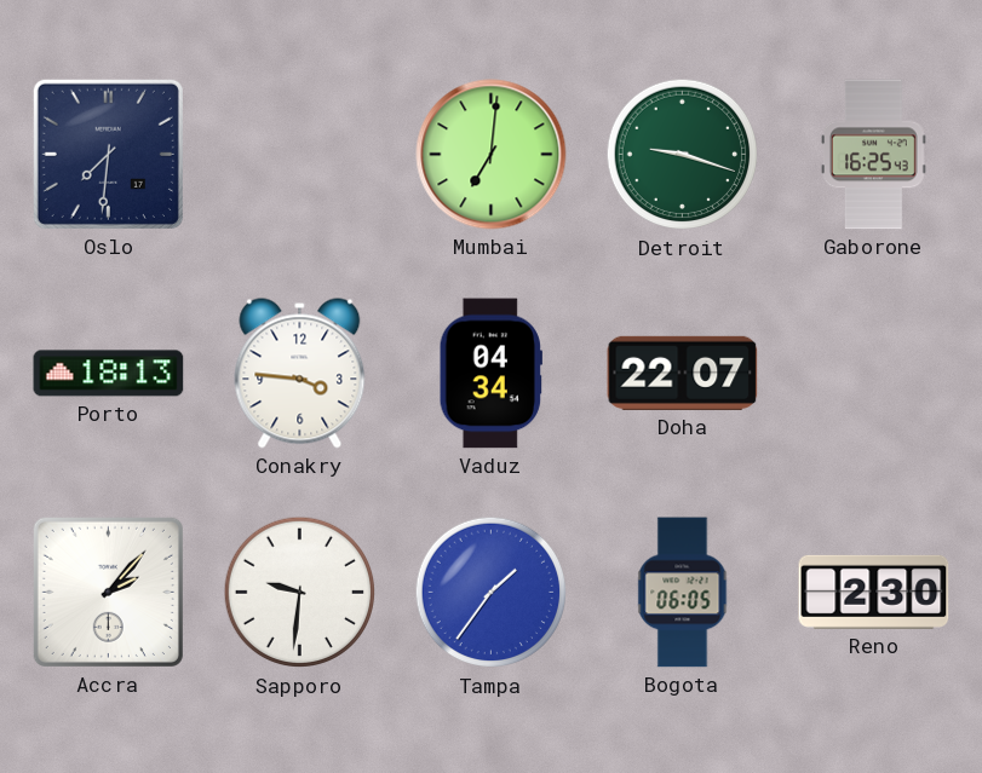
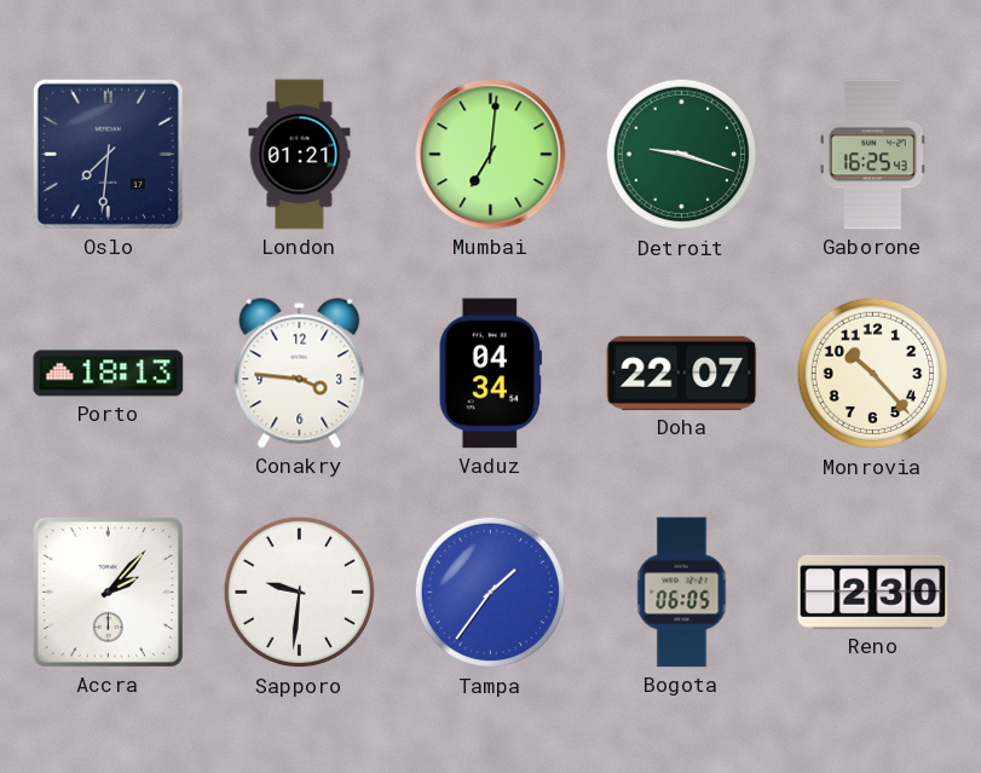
London: none -> 01:21
Monrovia: none -> 10:23
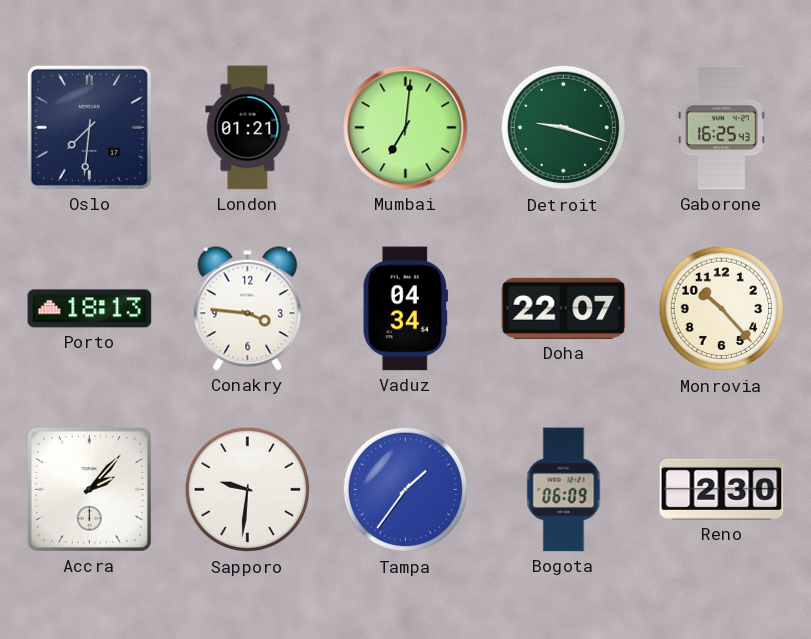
Bogota: 06:05 -> 06:09
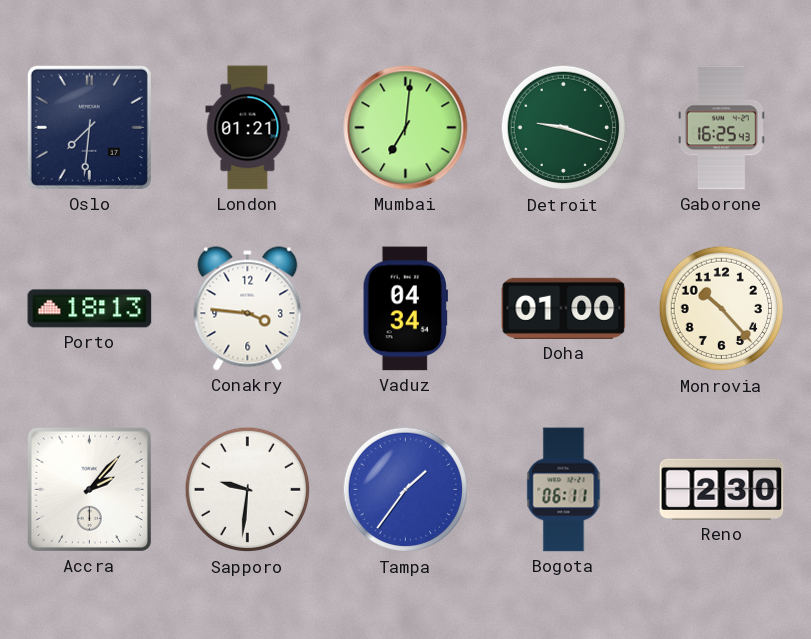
Doha: 22:07 -> 01:00
Bogota: 06:09 -> 06:11
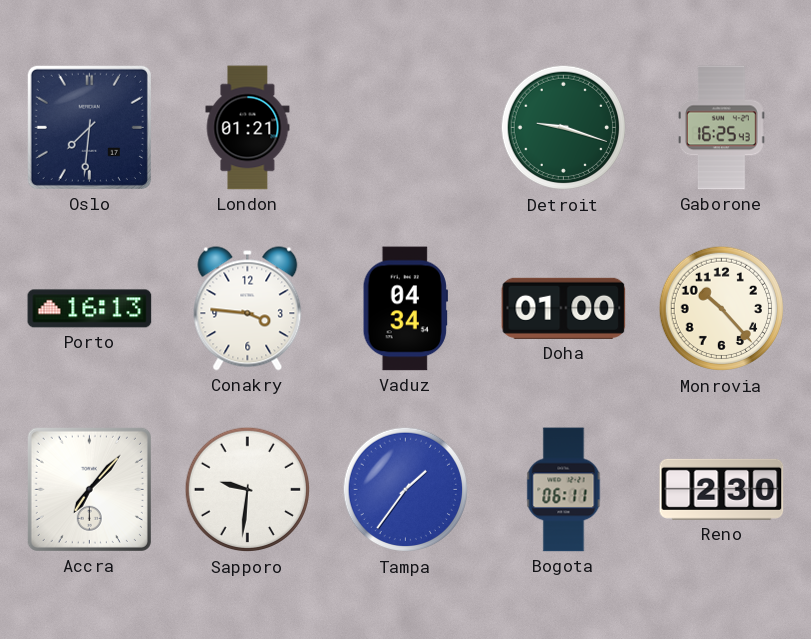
Mumbai: 7:01 -> none
Porto: 18:13 -> 16:13
Accra: 2:07 -> 7:07
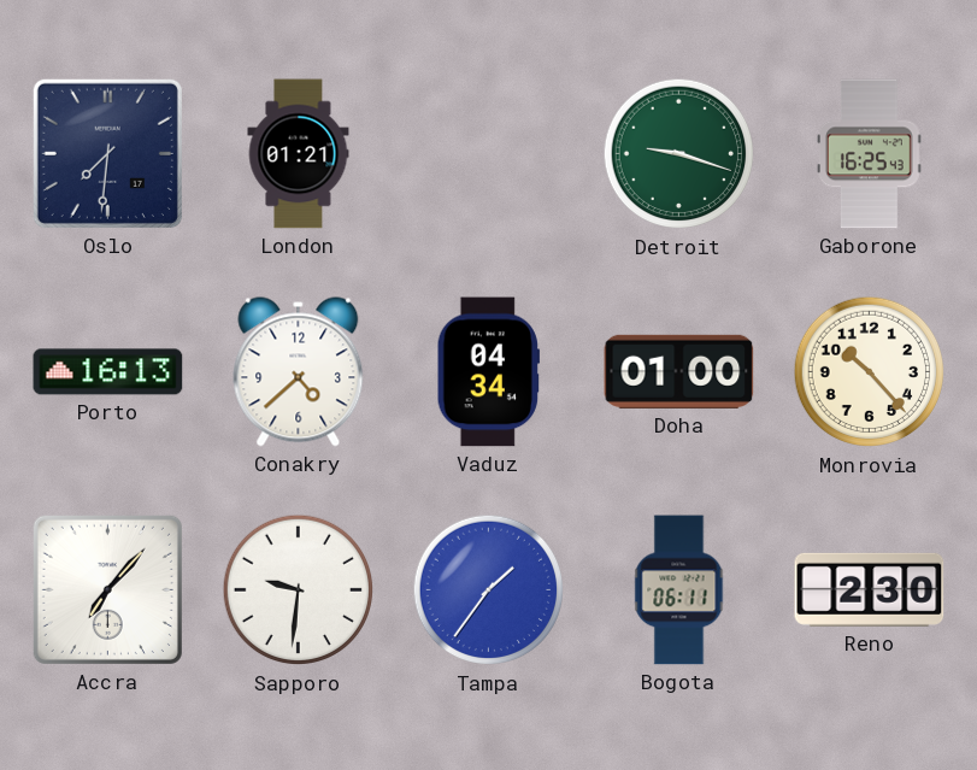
Conakry: 3:46 -> 4:38
